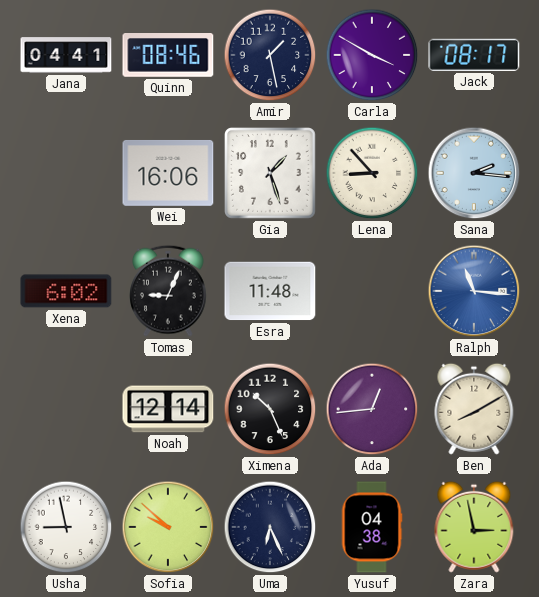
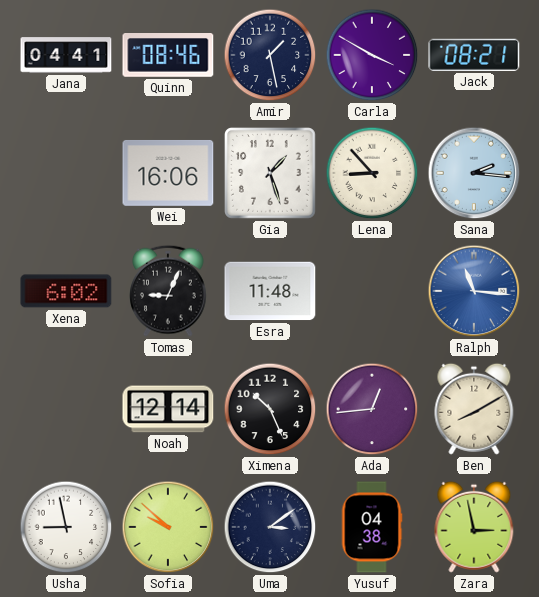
Jack: 08:17 -> 08:21
Uma: 6:26 -> 3:09
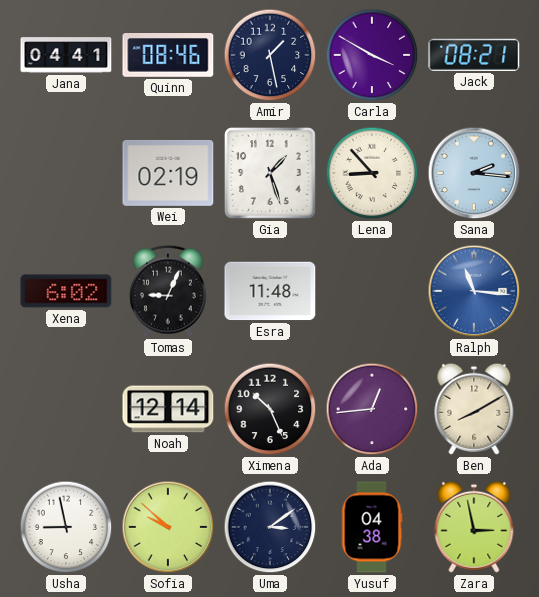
Wei: 16:06 -> 02:19
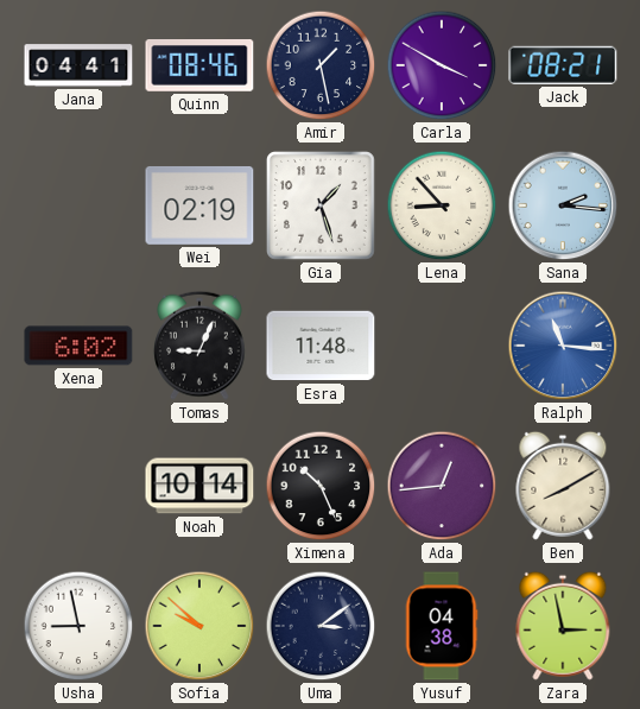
Noah: 12:14 -> 10:14
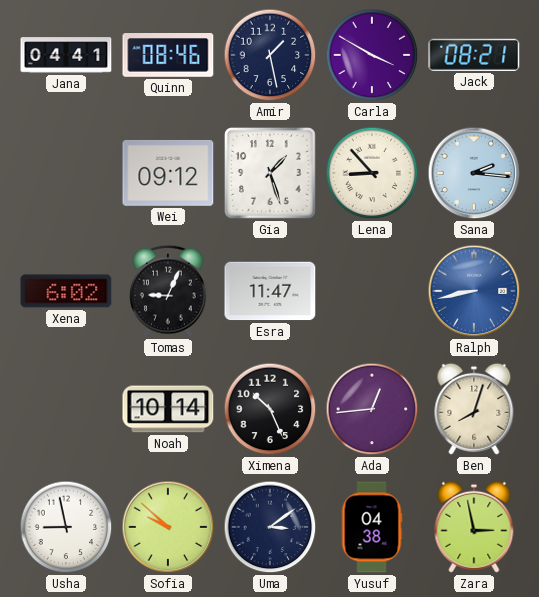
Wei: 02:19 -> 09:12
Esra: 11:48 -> 11:47
Ralph: 11:16 -> 8:43
Ben: 8:10 -> 8:03
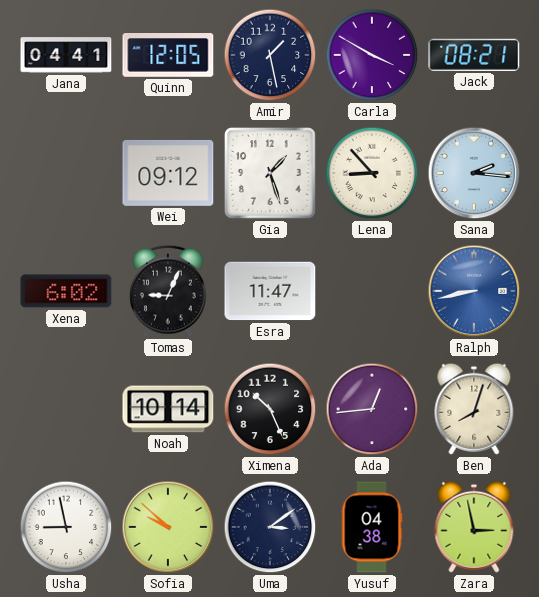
Quinn: 08:46 -> 12:05
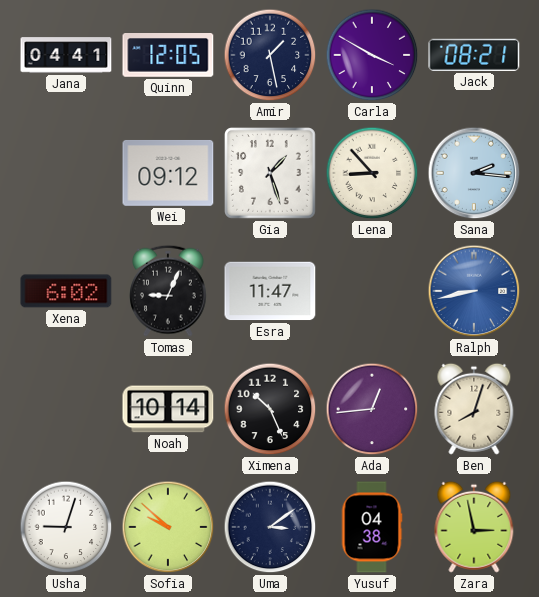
Usha: 8:58 -> 9:03
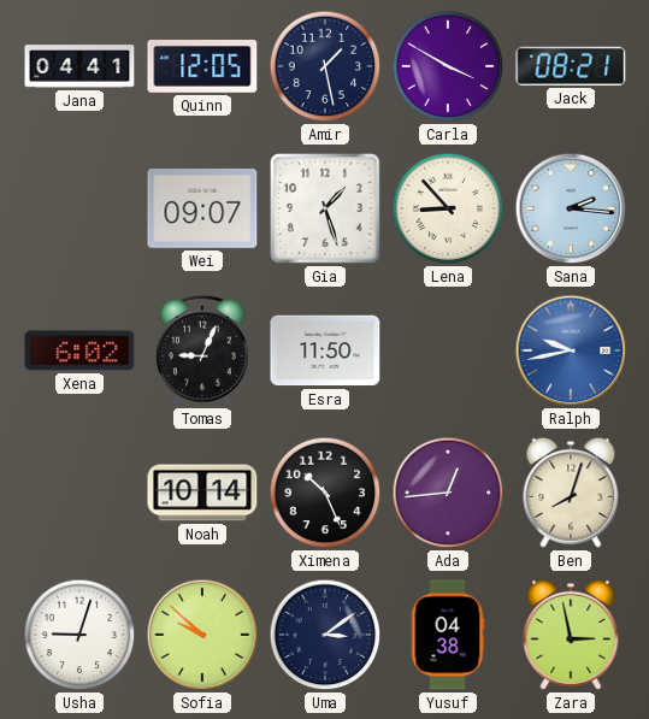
Wei: 09:12 -> 09:07
Esra: 11:47 -> 11:50
Ralph: 8:43 -> 9:43
